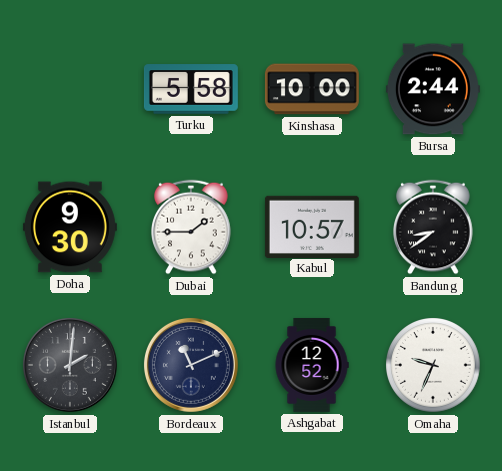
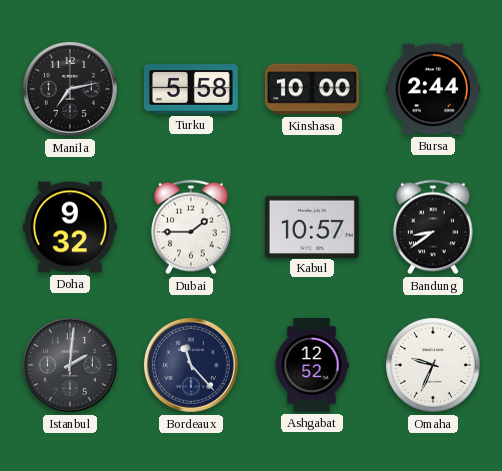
Manila: none -> 7:13
Doha: 9:30 -> 9:32
Bordeaux: 11:11 -> 11:23
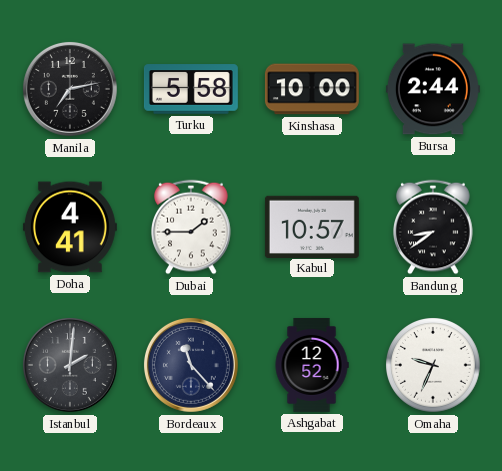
Doha: 9:32 -> 4:41
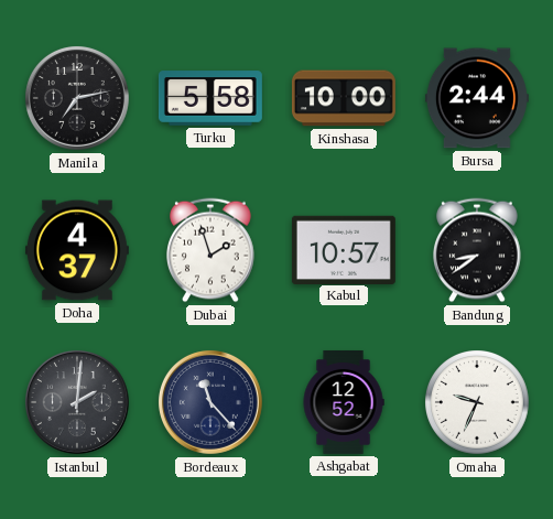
Doha: 4:41 -> 4:37
Dubai: 1:45 -> 1:57
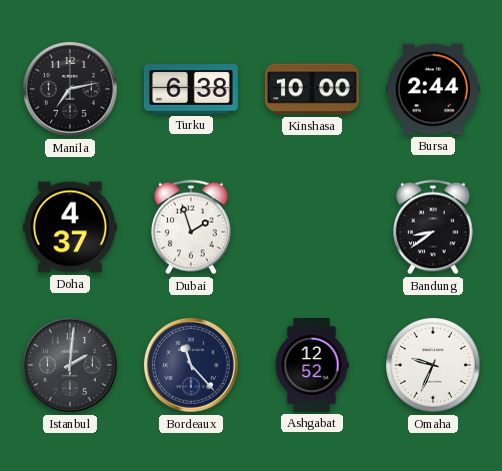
Turku: 5:58 -> 6:38
Kabul: 10:57 -> none
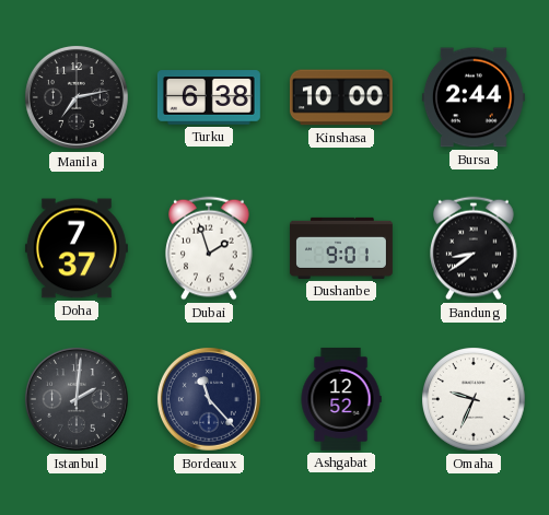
Doha: 4:37 -> 7:37
Dushanbe: none -> 9:01
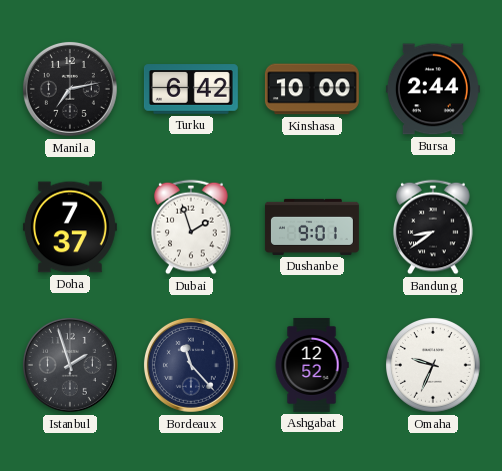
Turku: 6:38 -> 6:42
Istanbul: 2:01 -> 1:57
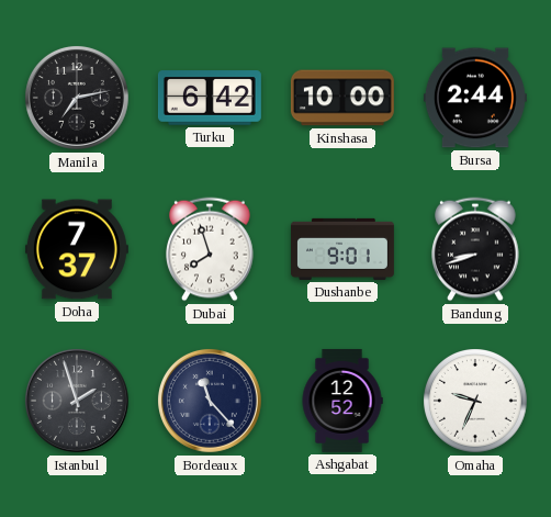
Dubai: 1:57 -> 7:57
Bandung: 8:39 -> 8:42
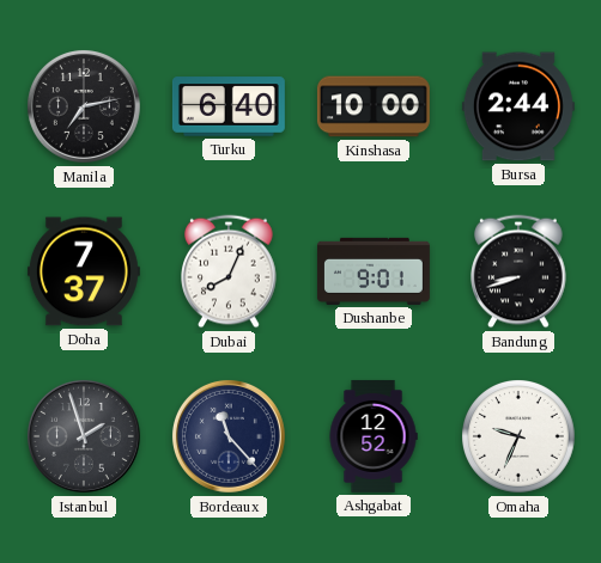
Turku: 6:42 -> 6:40
Dubai: 7:57 -> 8:04
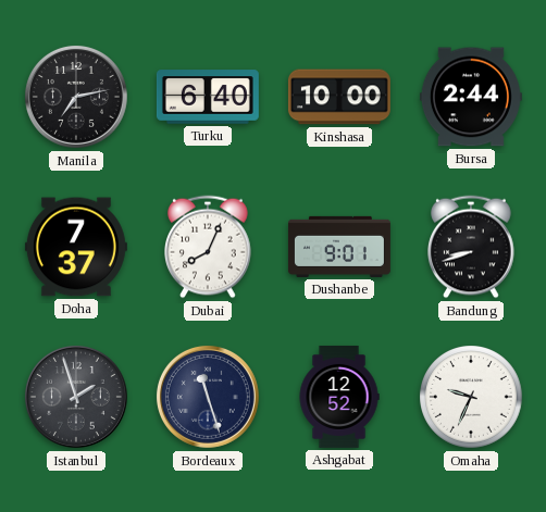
Bordeaux: 11:23 -> 11:27
